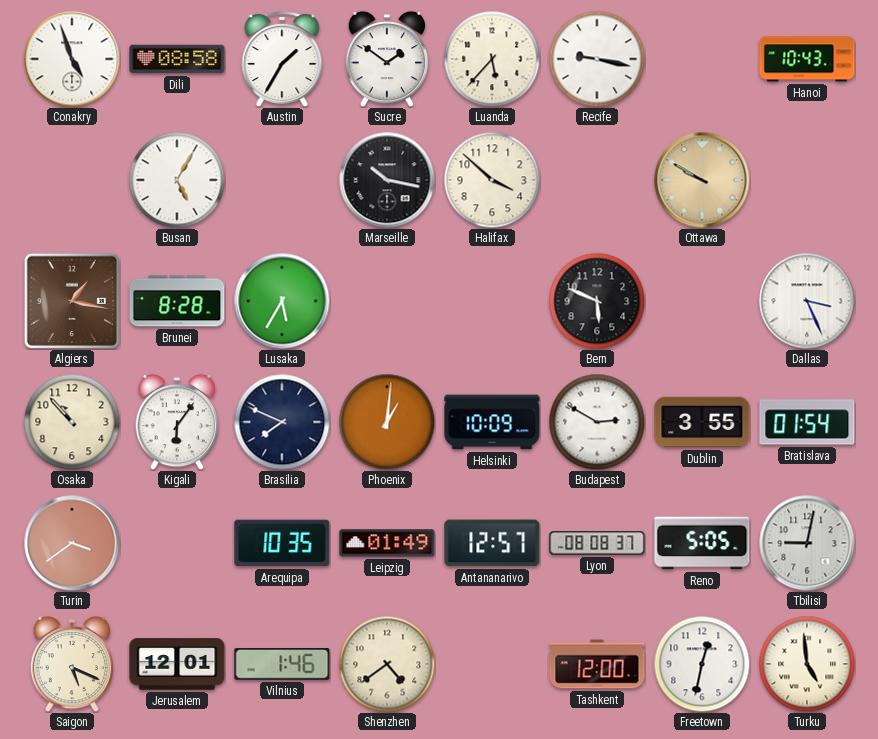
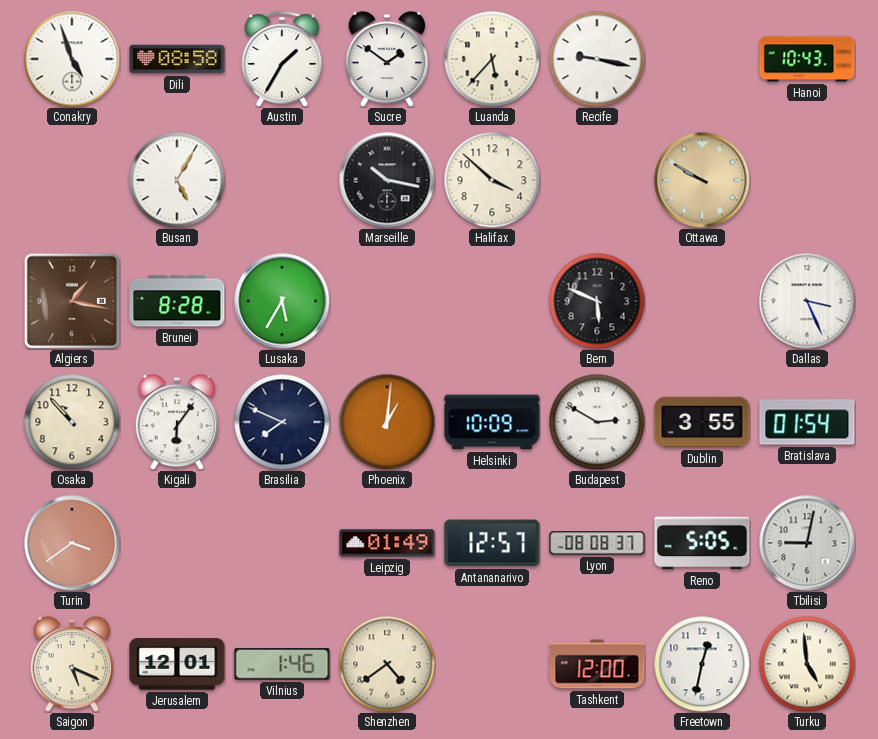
Arequipa: 10:35 -> none
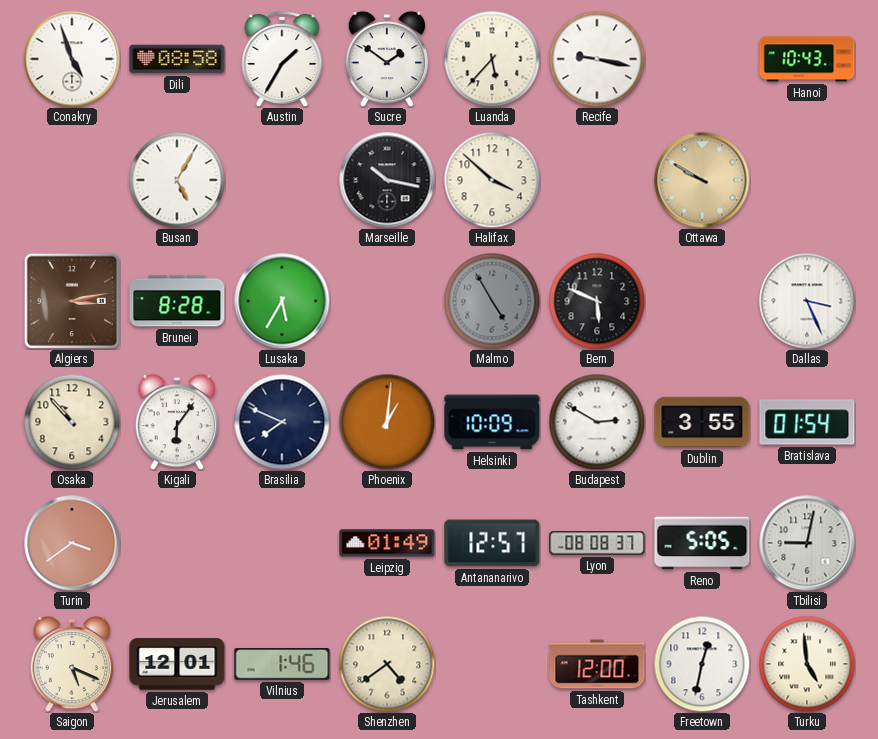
Algiers: 1:17 -> 3:13
Malmo: none -> 4:55
